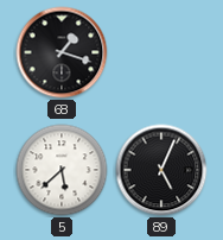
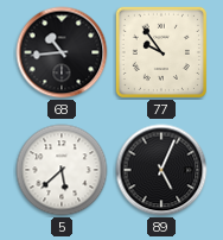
68: 1:18 -> 10:44
77: none -> 9:54
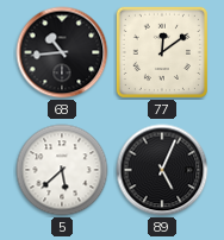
77: 9:54 -> 12:09
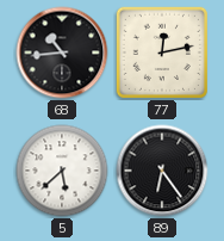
77: 12:09 -> 12:13
89: 5:04 -> 6:24
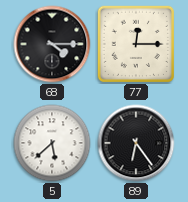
68: 10:44 -> 4:15
77: 12:13 -> 12:15
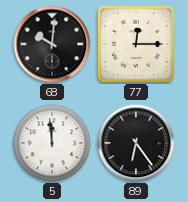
68: 4:15 -> 10:01
5: 5:38 -> 11:59
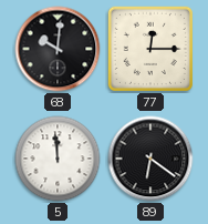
89: 6:24 -> 6:21
